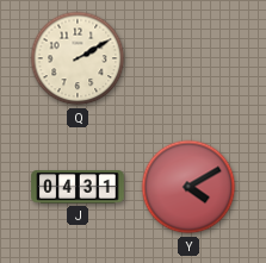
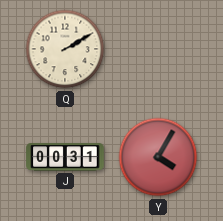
J: 04:31 -> 00:31
Y: 4:10 -> 4:05
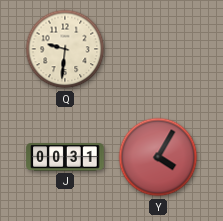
Q: 2:10 -> 9:31
